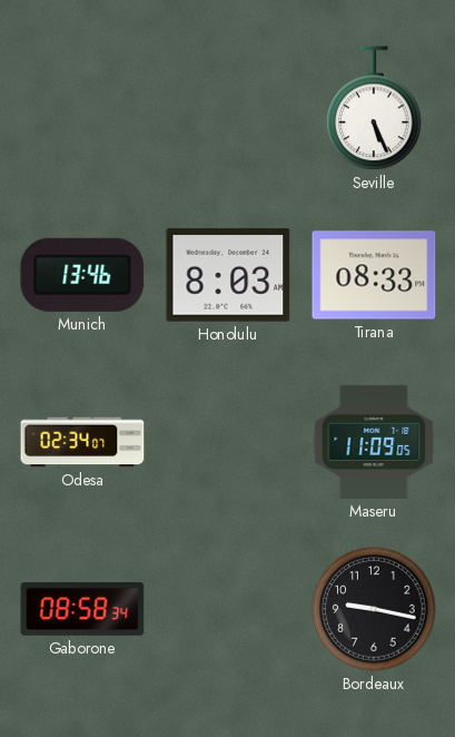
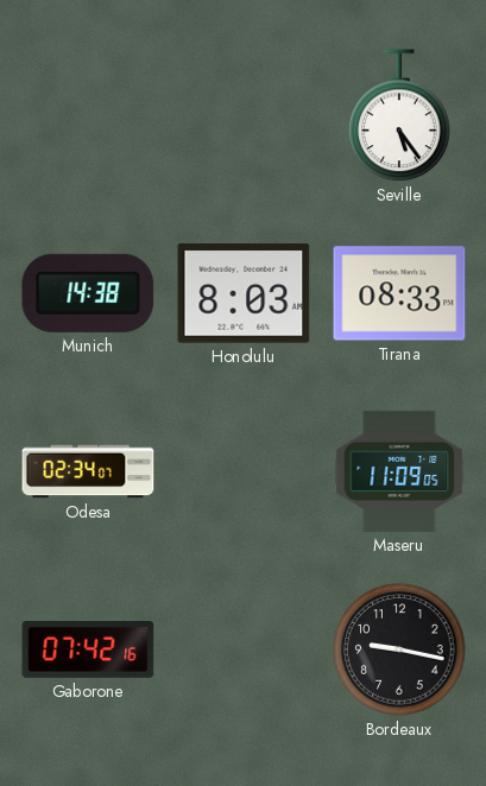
Seville: 5:26 -> 5:24
Munich: 13:46 -> 14:38
Gaborone: 08:58 -> 07:42
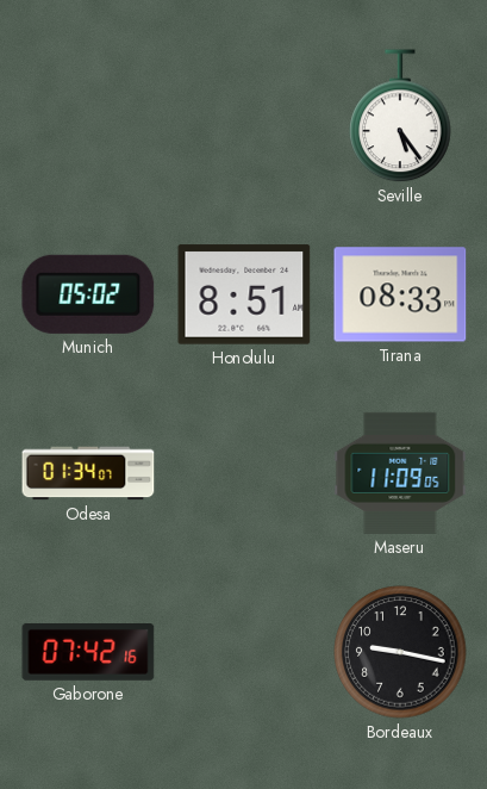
Munich: 14:38 -> 05:02
Honolulu: 8:03 -> 8:51
Odesa: 02:34 -> 01:34
